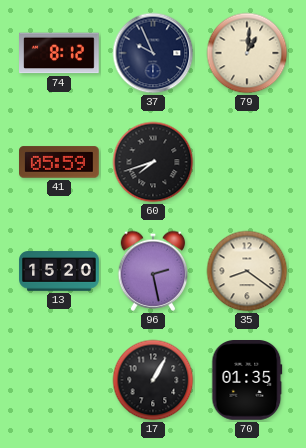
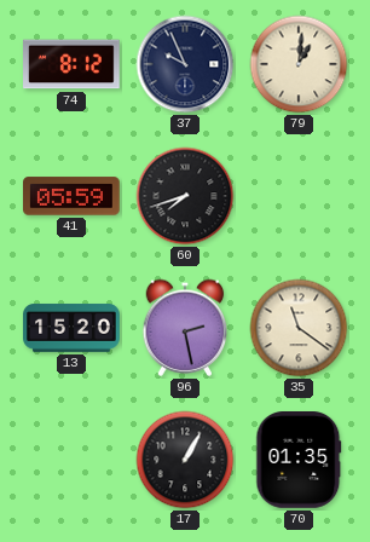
35: 8:21 -> 11:21
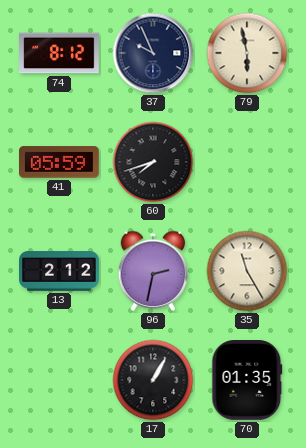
79: 1:01 -> 5:58
13: 15:20 -> 2:12
96: 2:28 -> 2:32
35: 11:21 -> 11:25
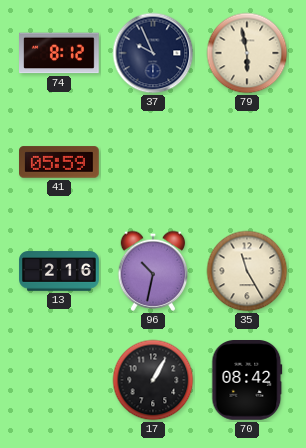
60: 7:42 -> none
13: 2:12 -> 2:16
96: 2:32 -> 10:32
70: 01:35 -> 08:42
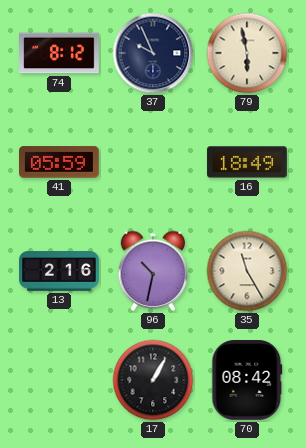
16: none -> 18:49
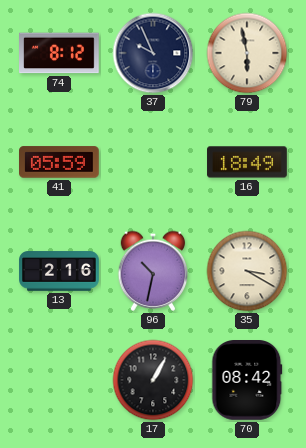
35: 11:25 -> 3:20
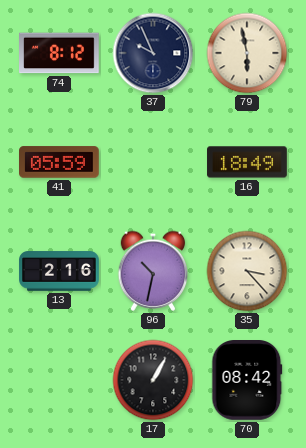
35: 3:20 -> 3:23
